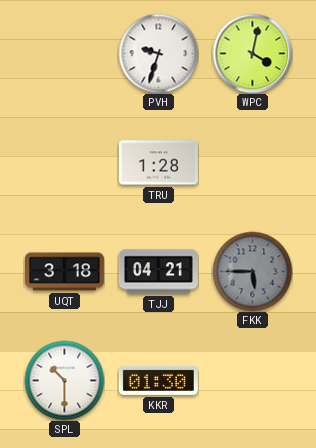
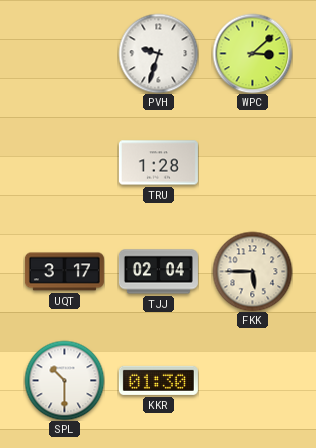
WPC: 4:02 -> 3:08
UQT: 3:18 -> 3:17
TJJ: 04:21 -> 02:04
FKK dial: grey -> cream
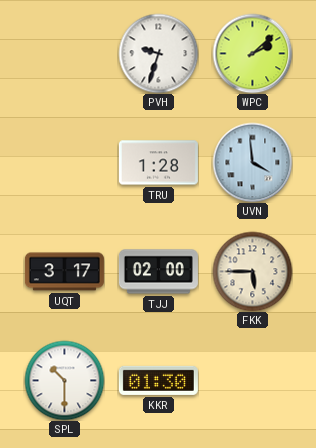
WPC: 3:08 -> 2:08
UVN: none -> 3:59
TJJ: 02:04 -> 02:00
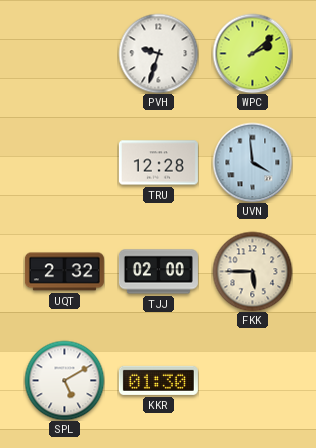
TRU: 1:28 -> 12:28
UQT: 3:17 -> 2:32
SPL: 10:30 -> 5:10
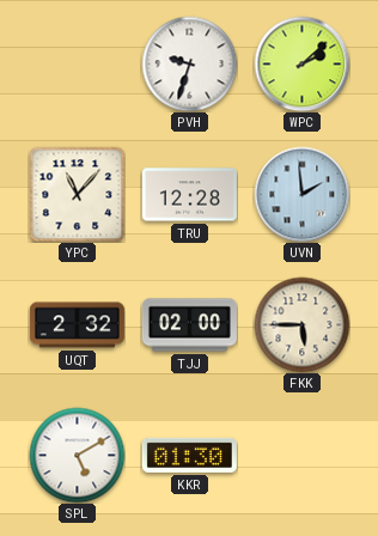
YPC: none -> 11:07
UVN: 3:59 -> 1:59
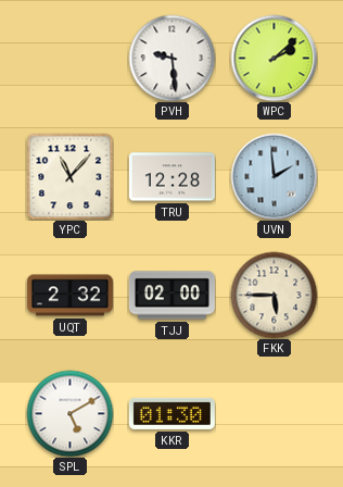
PVH: 9:33 -> 9:29
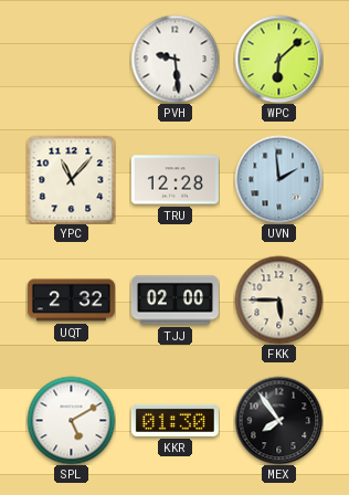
WPC: 2:08 -> 6:08
MEX: none -> 7:54
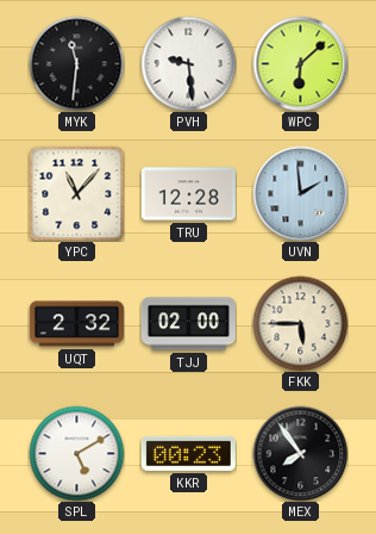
MYK: none -> 11:31
KKR: 01:30 -> 00:23
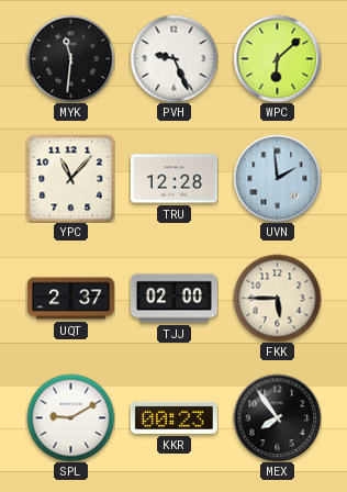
PVH: 9:29 -> 9:26
UQT: 2:32 -> 2:37
SPL: 5:10 -> 9:10
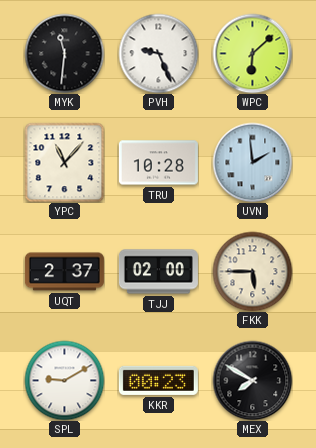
TRU: 12:28 -> 10:28
MEX: 7:54 -> 7:50
